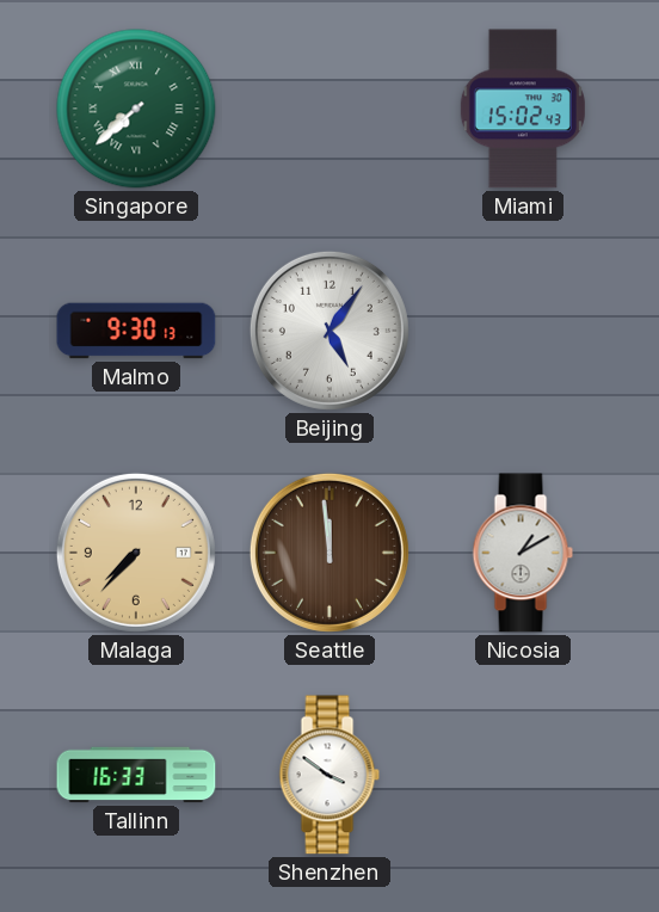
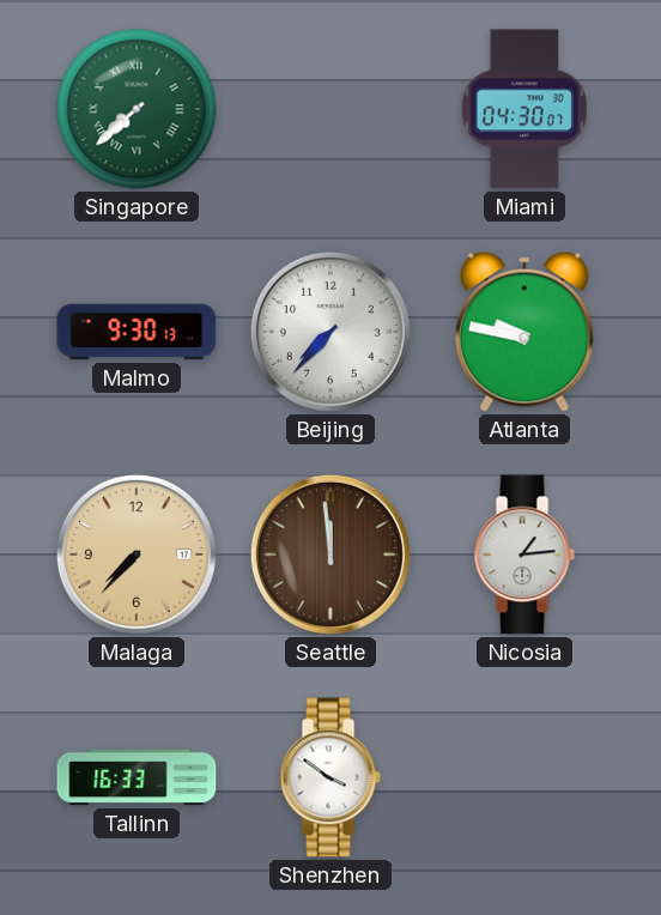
Miami: 15:02 -> 04:30
Beijing: 5:06 -> 7:37
Atlanta: none -> 9:47
Nicosia: 1:10 -> 1:14
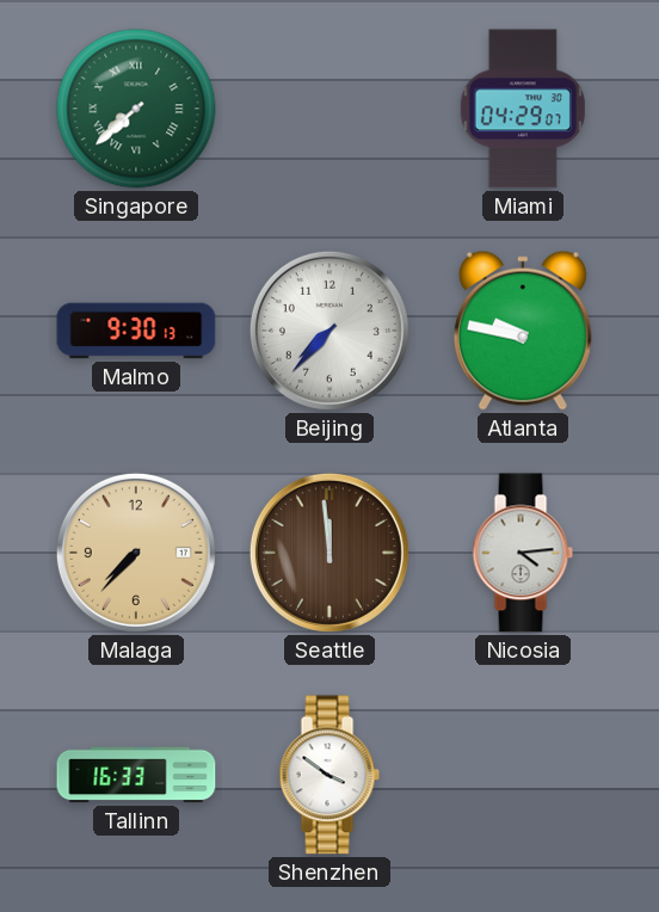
Miami: 04:30 -> 04:29
Nicosia: 1:14 -> 4:14
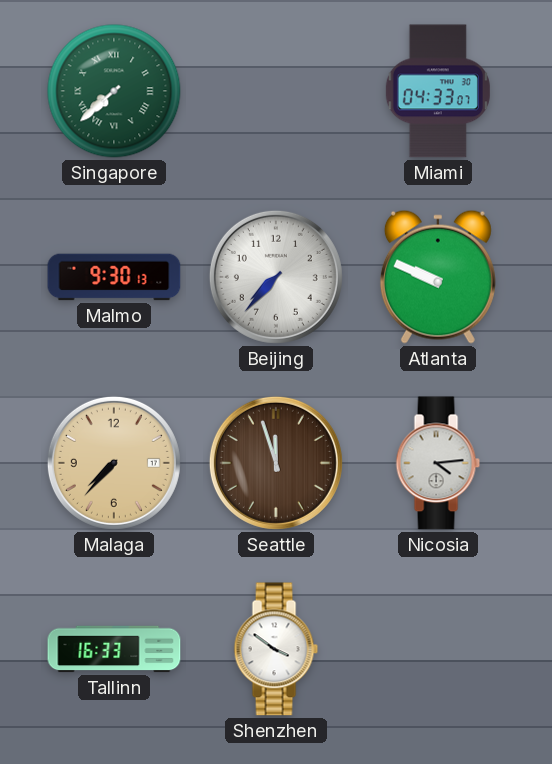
Miami: 04:29 -> 04:33
Atlanta: 9:47 -> 9:49
Seattle: 11:59 -> 11:57
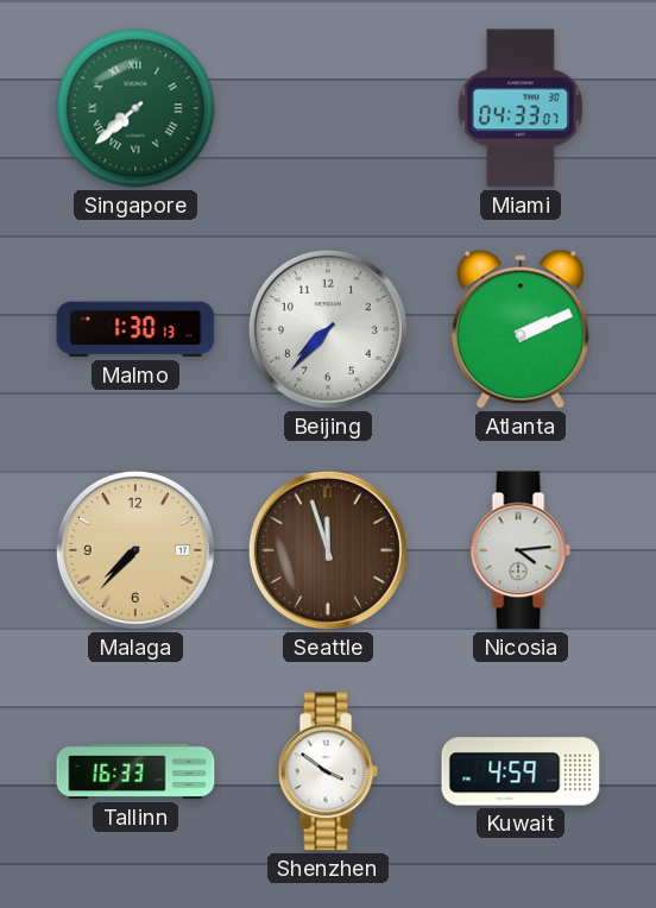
Malmo: 9:30 -> 1:30
Atlanta: 9:49 -> 2:11
Kuwait: none -> 4:59
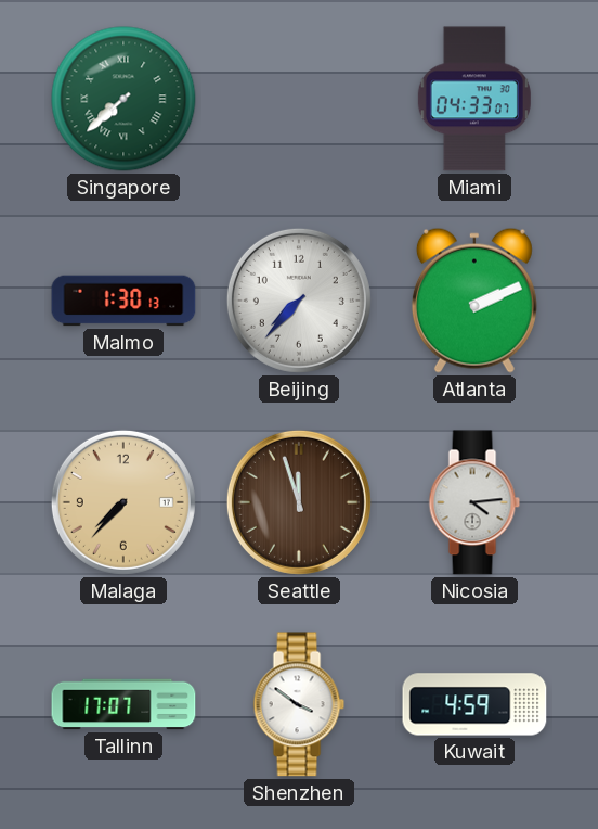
Tallinn: 16:33 -> 17:07
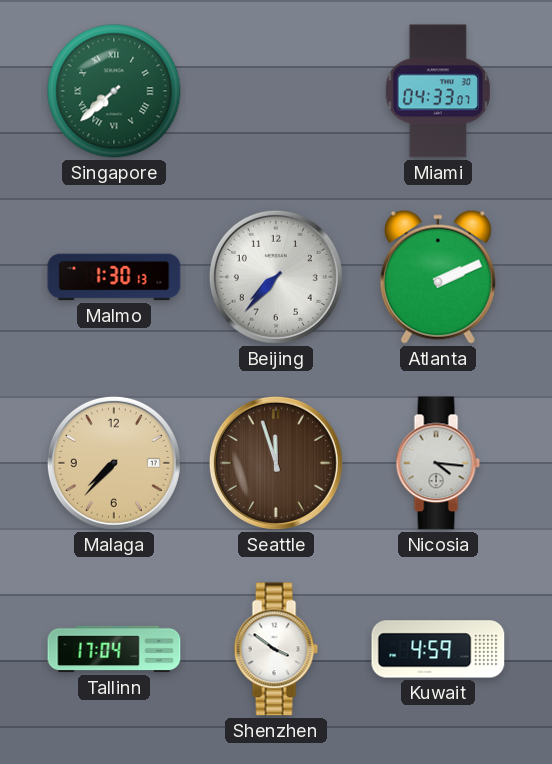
Nicosia: 4:14 -> 4:16
Tallinn: 17:07 -> 17:04
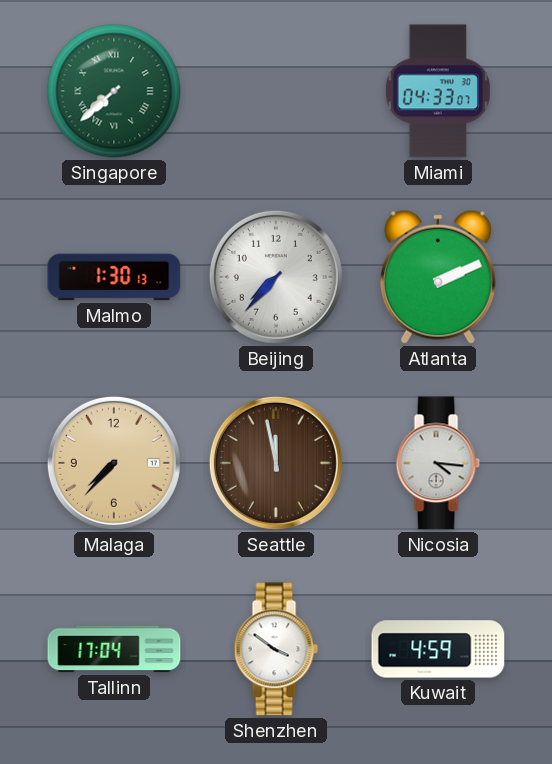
Seattle: 11:57 -> 11:58
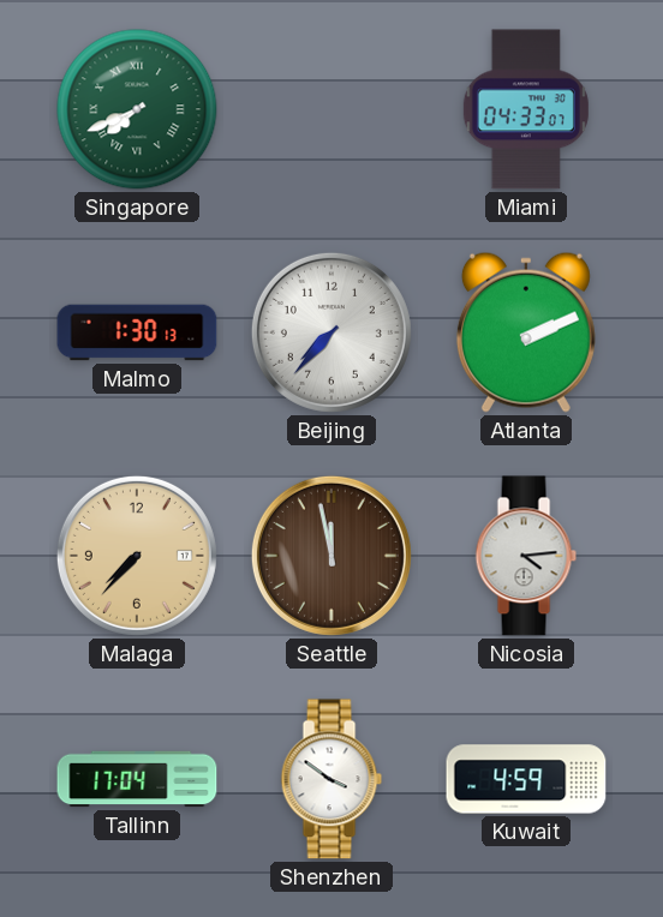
Singapore: 7:38 -> 7:41
Nicosia: 4:16 -> 4:14
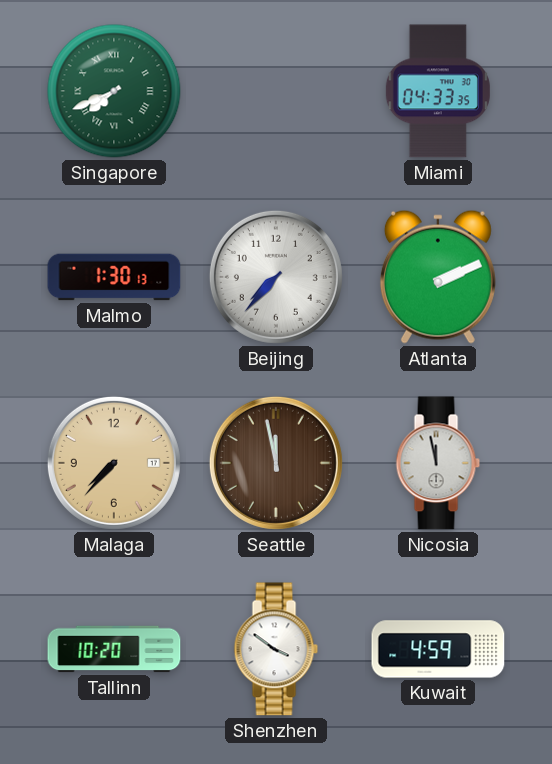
Miami: 04:33:07 -> 04:33:35
Nicosia: 4:14 -> 11:58
Tallinn: 17:04 -> 10:20
